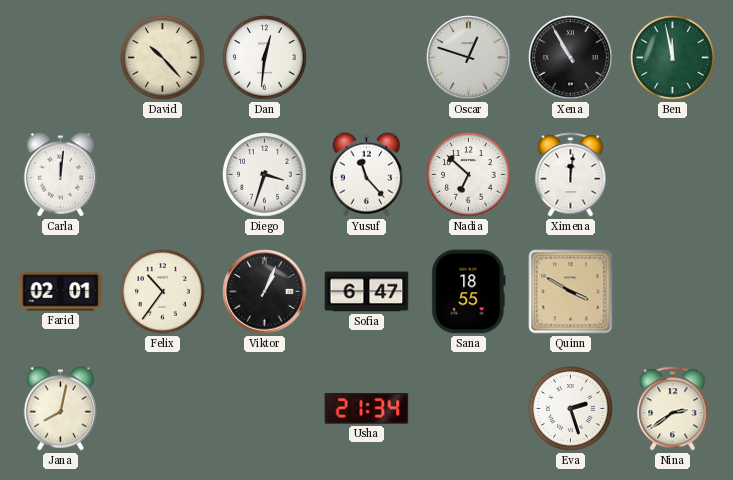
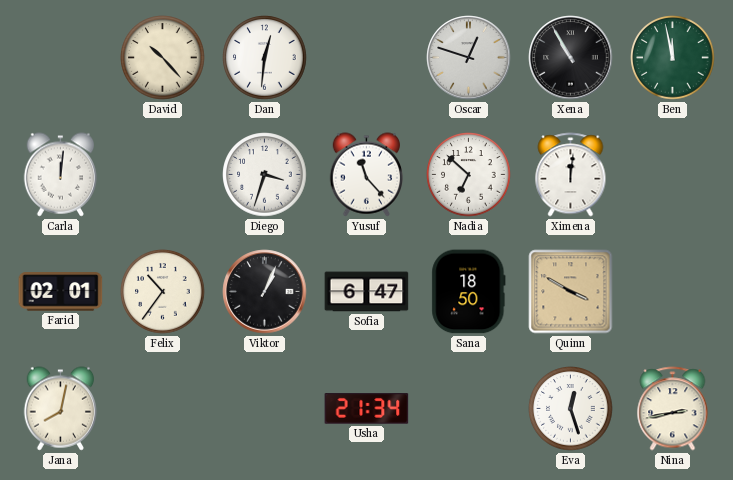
Sana: 18:55 -> 18:50
Eva: 2:27 -> 12:27
Nina: 2:39 -> 2:43
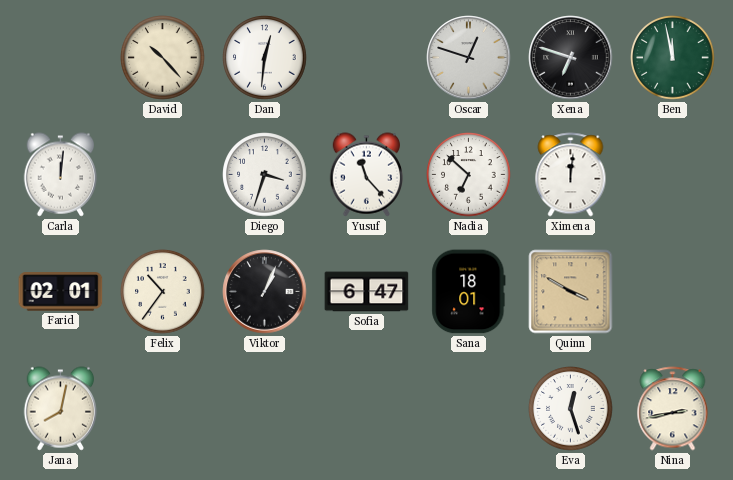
Xena: 10:55 -> 6:48
Sana: 18:50 -> 18:01
Usha: 21:34 -> none
